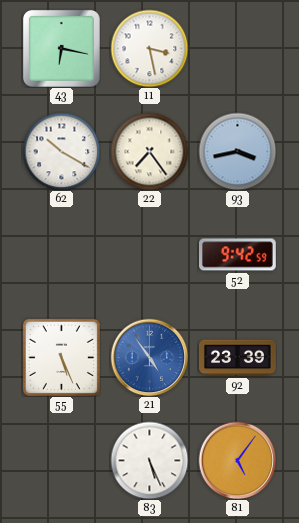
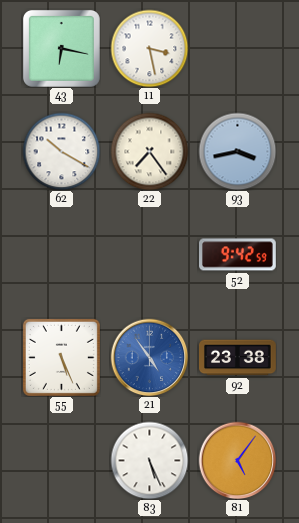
92: 23:39 -> 23:38
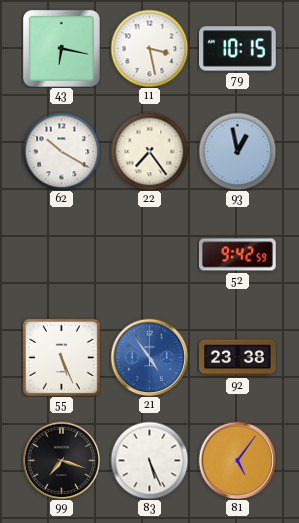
79: none -> 10:15
93: 3:43 -> 12:58
99: none -> 7:18
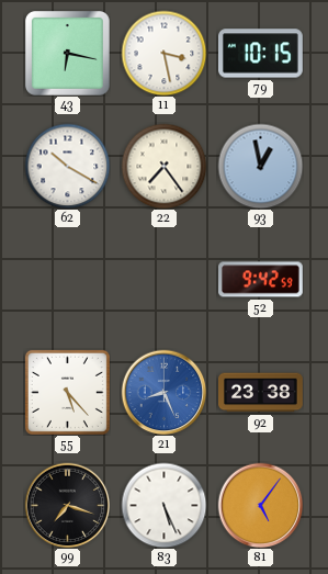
55: 5:26 -> 5:23
21: 4:54 -> 8:26
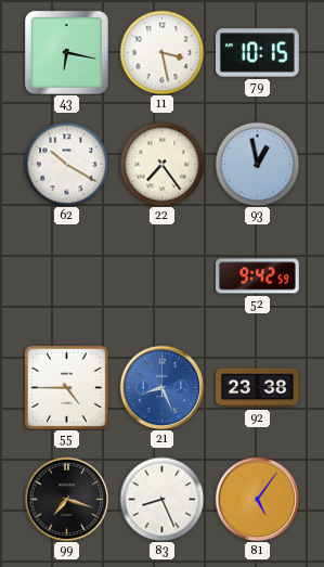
55: 5:23 -> 4:45
83: 5:26 -> 8:26
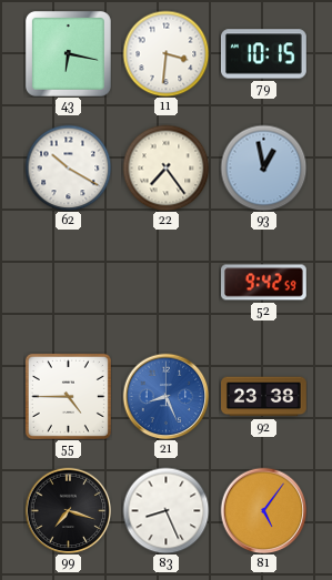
11: 3:28 -> 3:31
